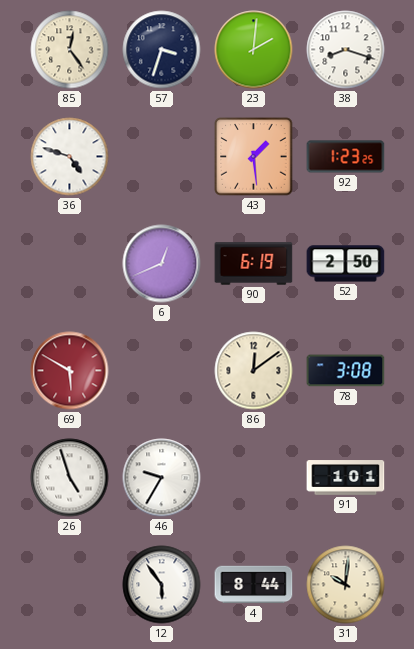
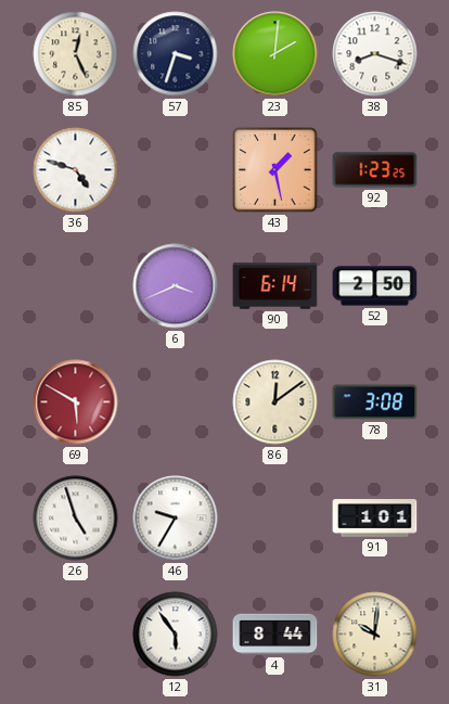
85: 12:24 -> 12:26
43: 1:29 -> 1:28
6: 12:41 -> 3:41
90: 6:19 -> 6:14
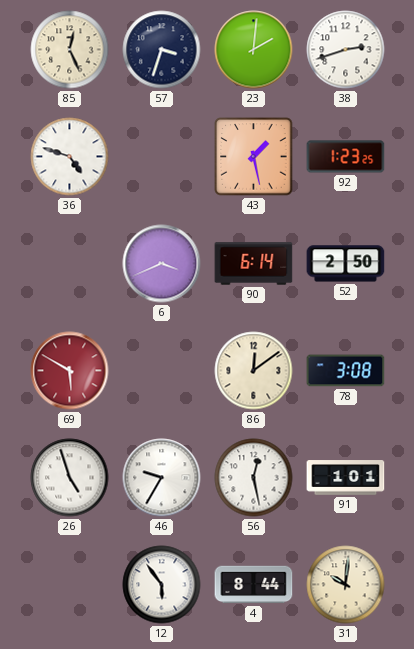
38: 8:18 -> 2:42
56: none -> 12:28
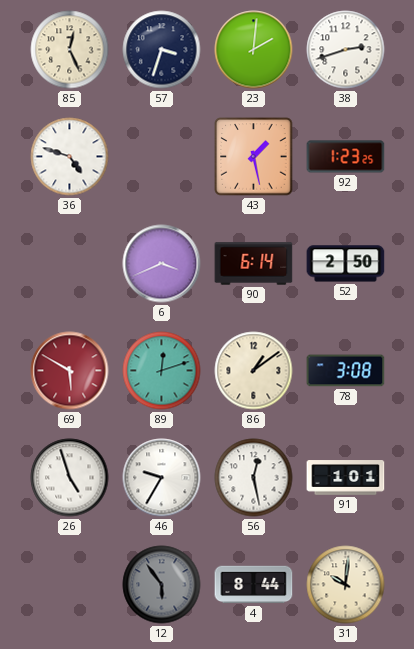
89: none -> 12:12
86: 12:09 -> 1:09
12 dial: white -> grey
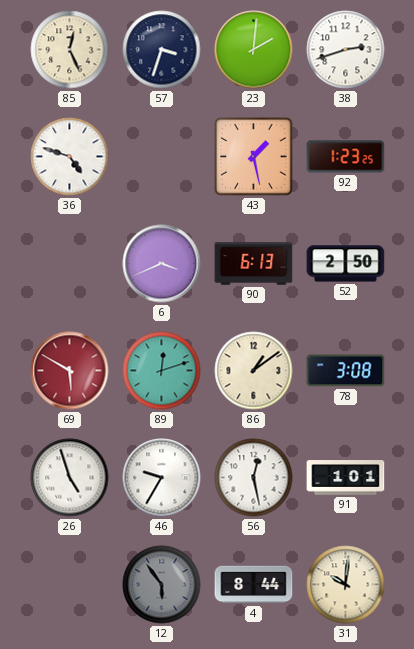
90: 6:14 -> 6:13
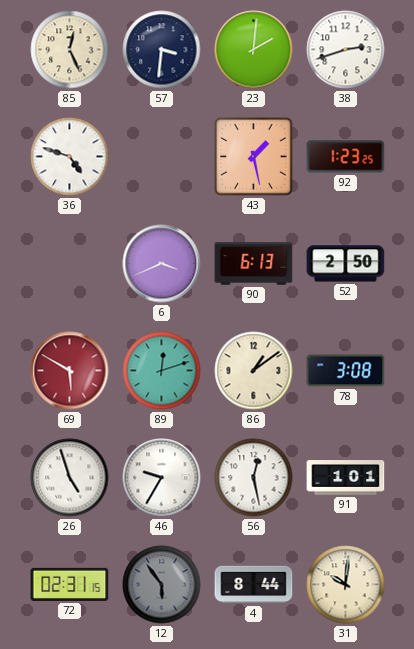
57: 3:33 -> 3:31
72: none -> 02:31
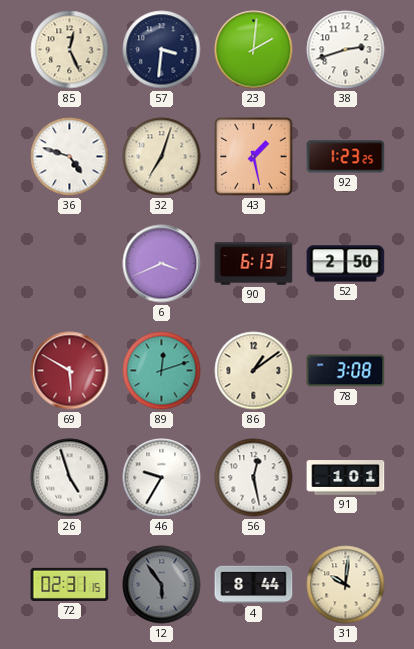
32: none -> 7:03
